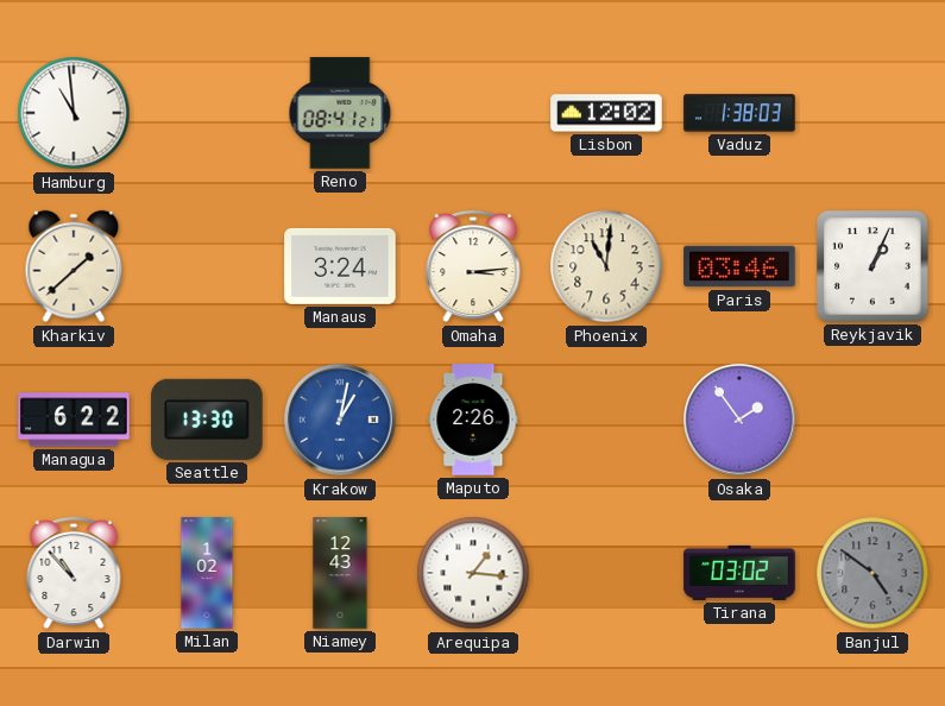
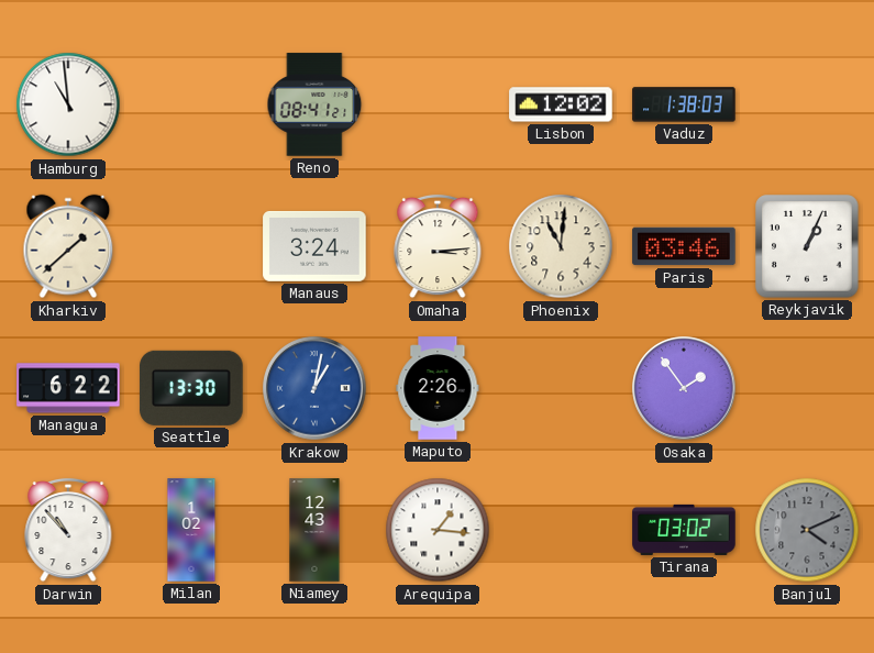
Banjul: 4:51 -> 4:11
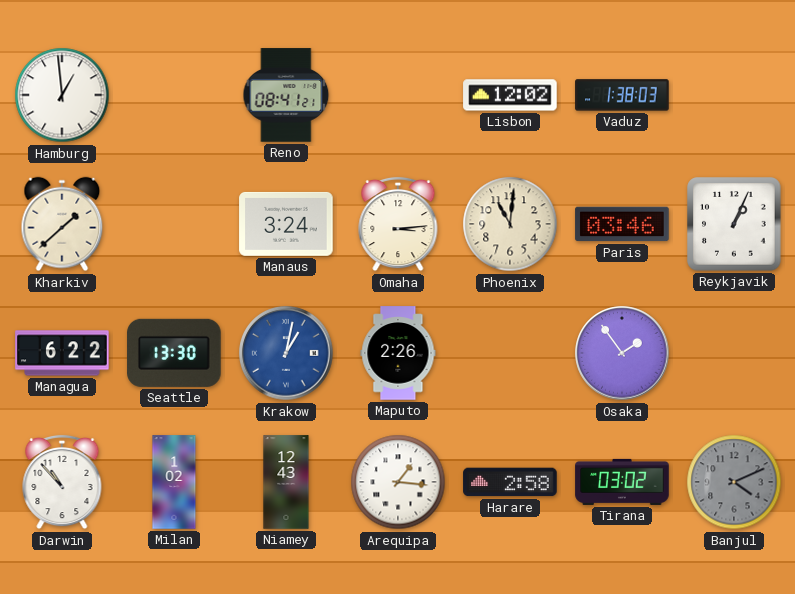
Hamburg: 10:59 -> 12:59
Harare: none -> 2:58
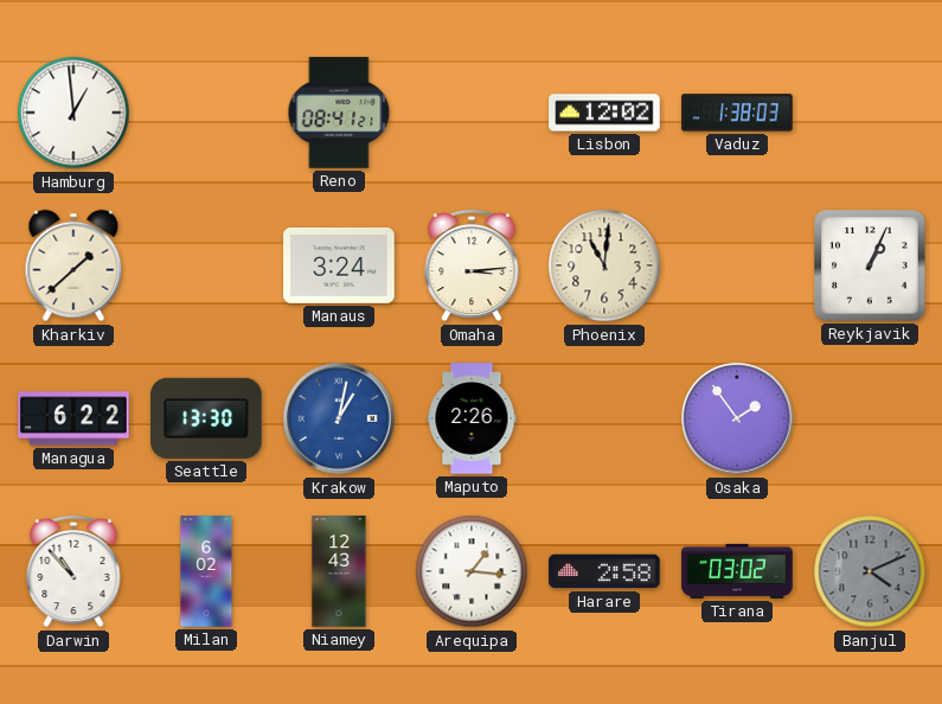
Paris: 03:46 -> none
Milan: 1:02 -> 6:02
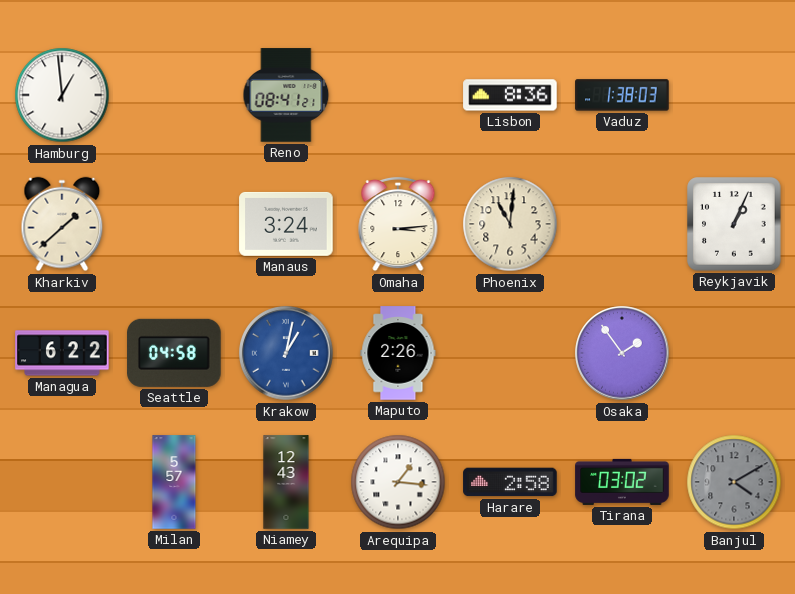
Lisbon: 12:02 -> 8:36
Seattle: 13:30 -> 04:58
Darwin: 10:53 -> none
Milan: 6:02 -> 5:57
Banjul: 4:11 -> 4:10
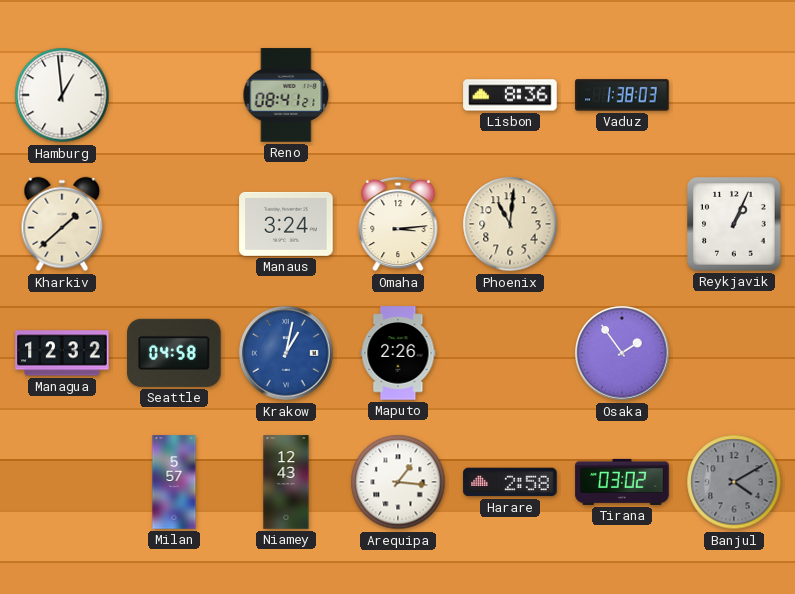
Managua: 6:22 -> 12:32
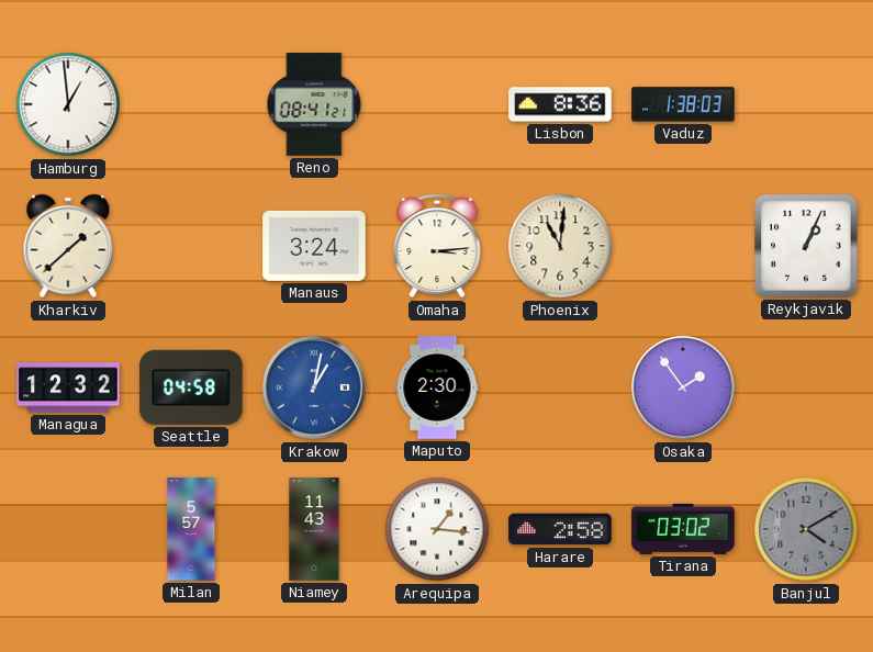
Maputo: 2:26 -> 2:30
Niamey: 12:43 -> 11:43
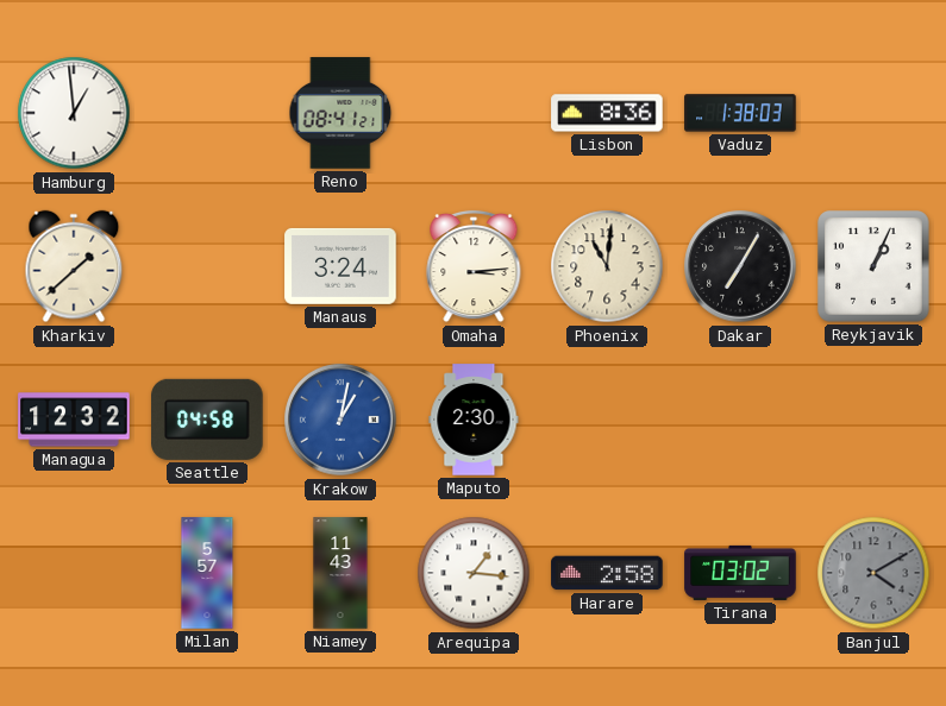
Dakar: none -> 7:05
Osaka: 1:54 -> none
